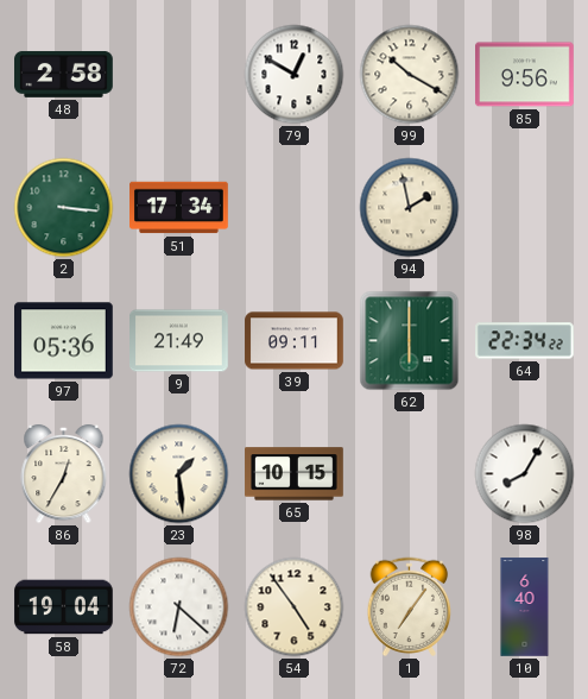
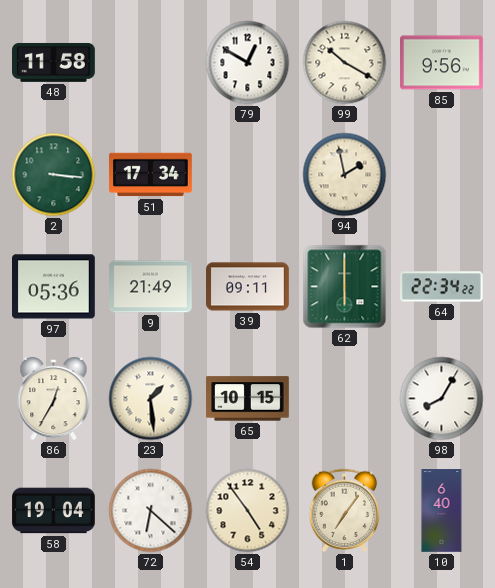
48: 2:58 -> 11:58
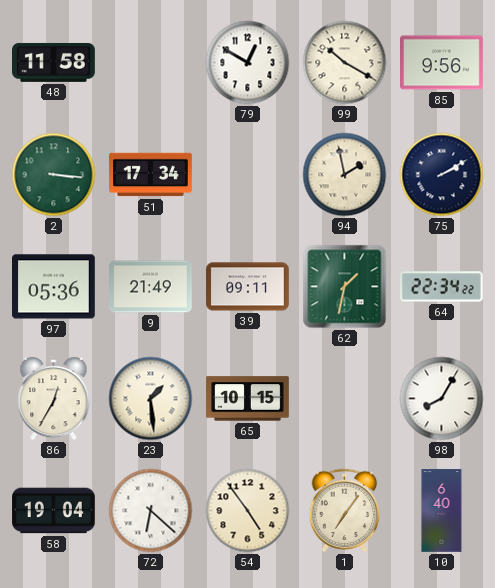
75: none -> 2:10
62: 6:00 -> 1:32
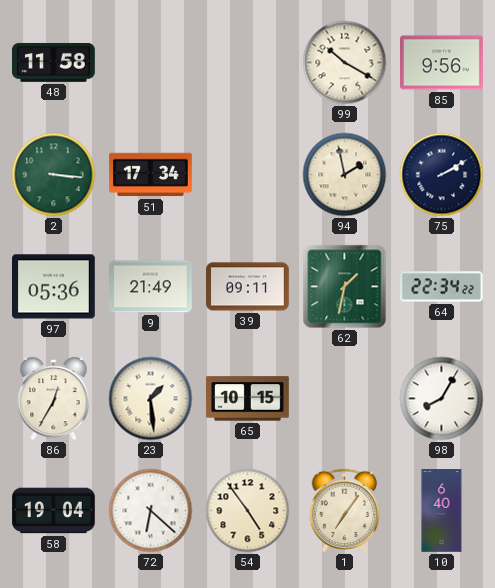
79: 12:50 -> none
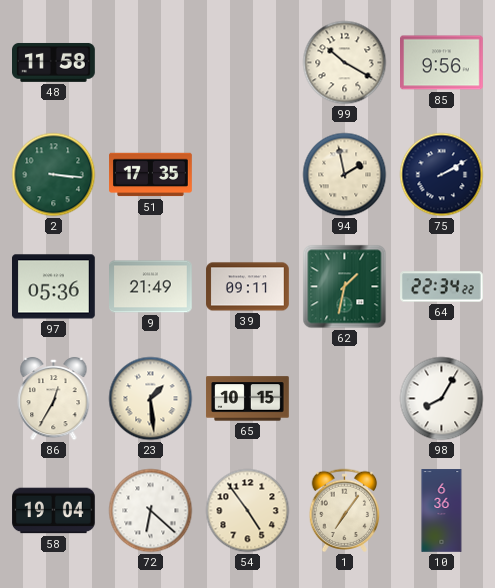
51: 17:34 -> 17:35
10: 6:40 -> 6:36
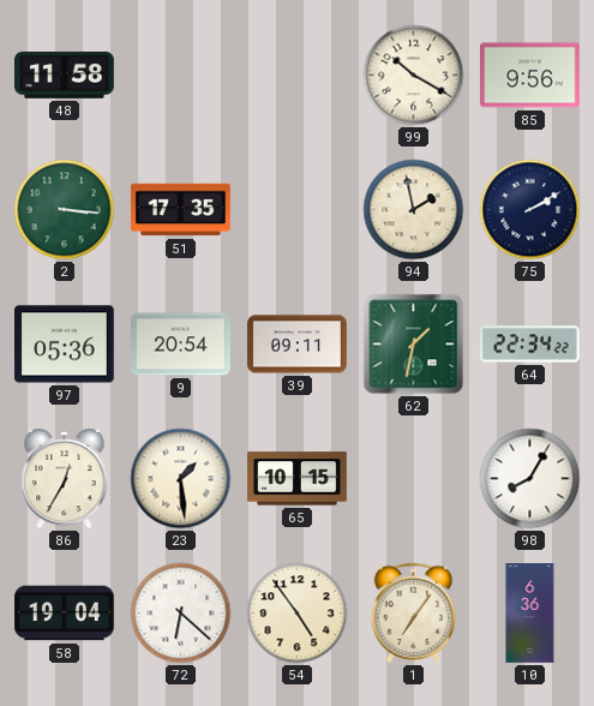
9: 21:49 -> 20:54
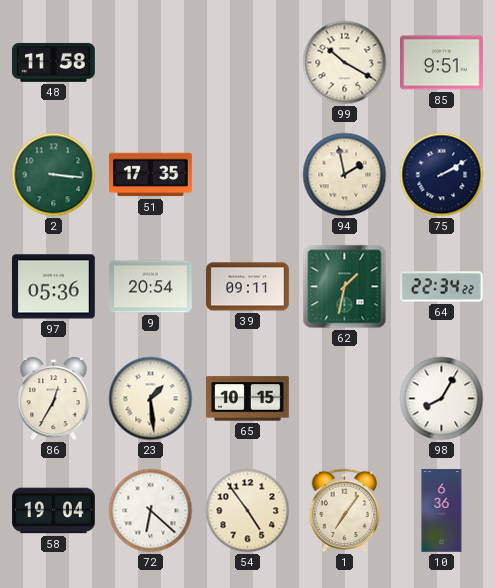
85: 9:56 -> 9:51
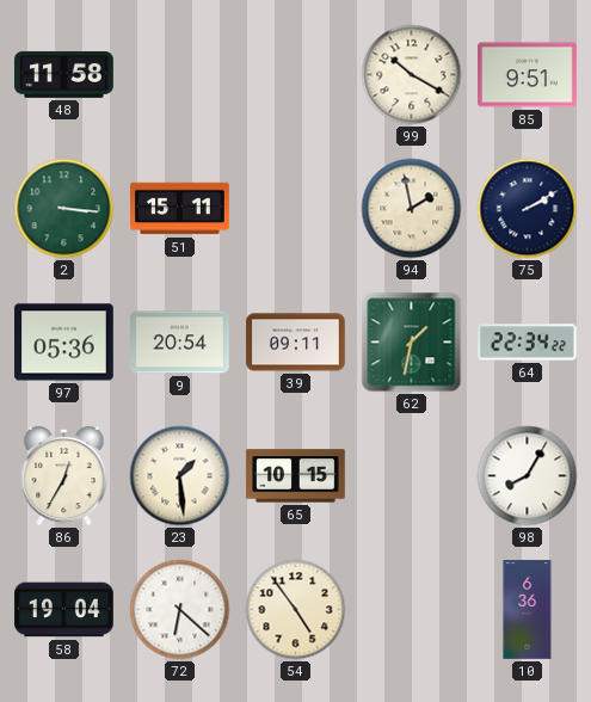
51: 17:35 -> 15:11
1: 7:06 -> none
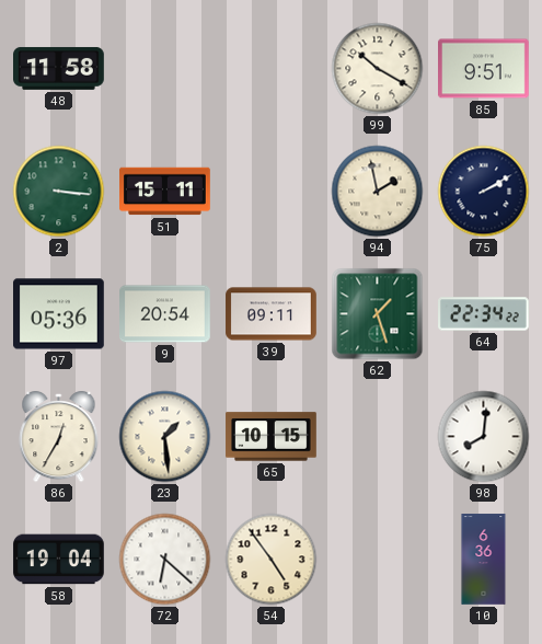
62: 1:32 -> 1:27
98: 8:05 -> 8:01
